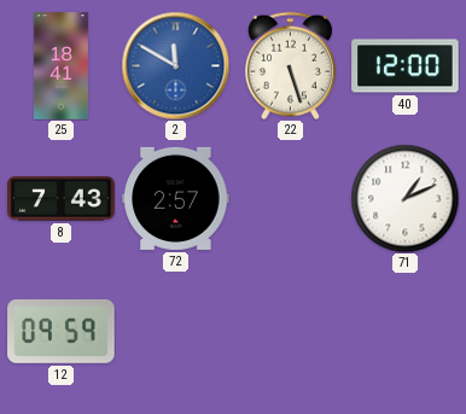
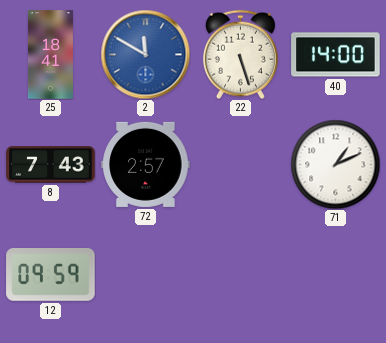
40: 12:00 -> 14:00
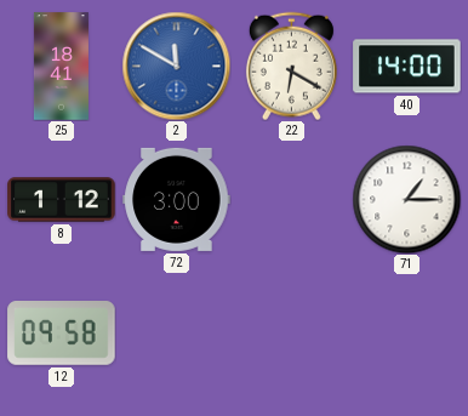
22: 5:27 -> 6:20
8: 7:43 -> 1:12
72: 2:57 -> 3:00
71: 1:11 -> 1:15
12: 09:59 -> 09:58
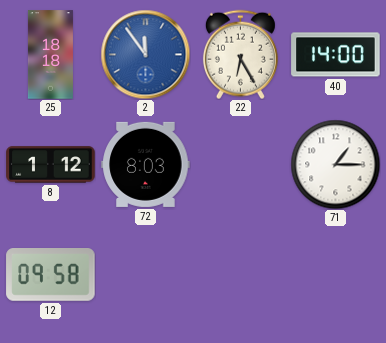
25: 18:41 -> 18:18
2: 11:50 -> 11:54
22: 6:20 -> 6:25
72: 3:00 -> 8:03
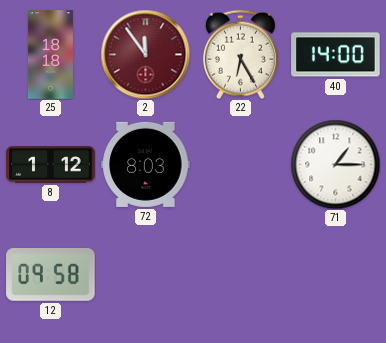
2 dial: blue -> burgundy
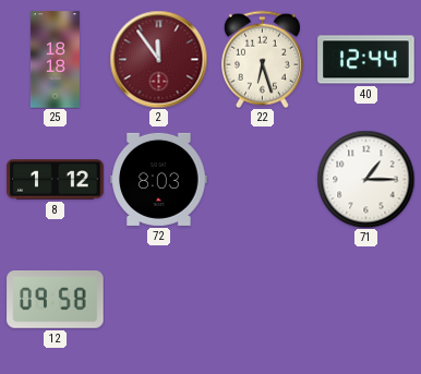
22: 6:25 -> 6:27
40: 14:00 -> 12:44
